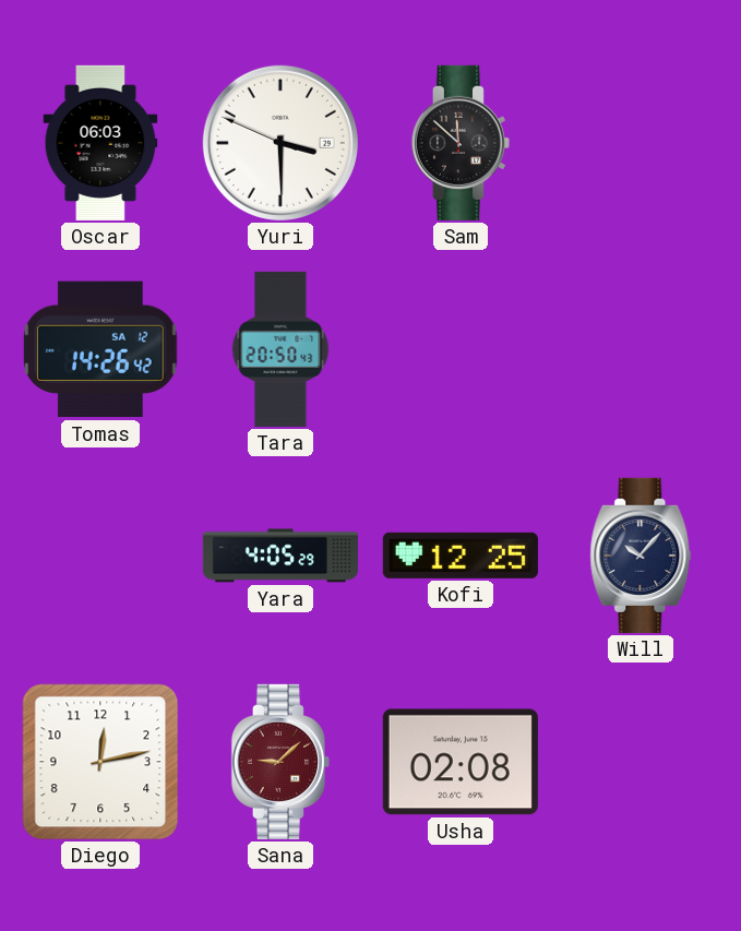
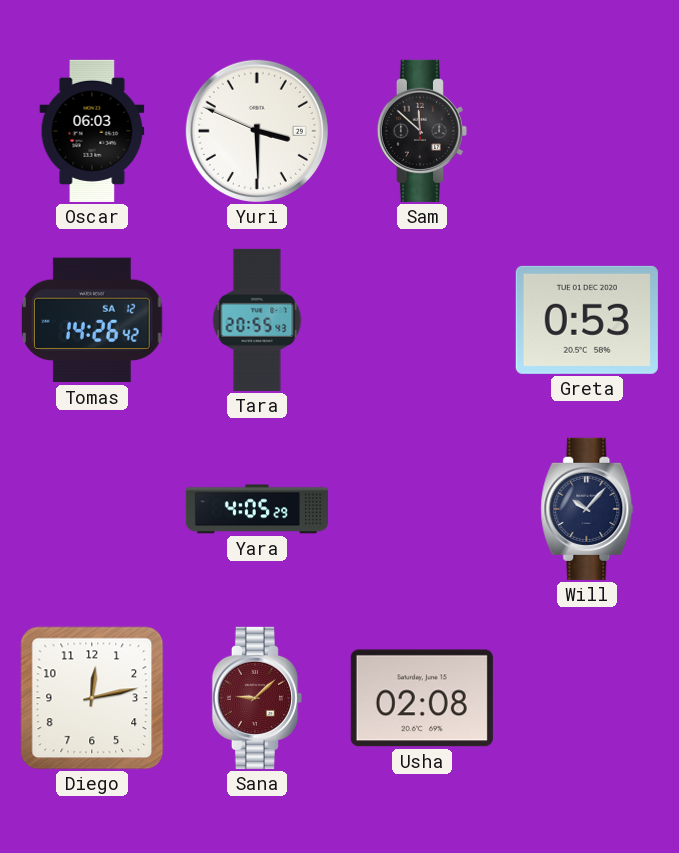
Tara: 20:50 -> 20:55
Greta: none -> 0:53
Kofi: 12:25 -> none
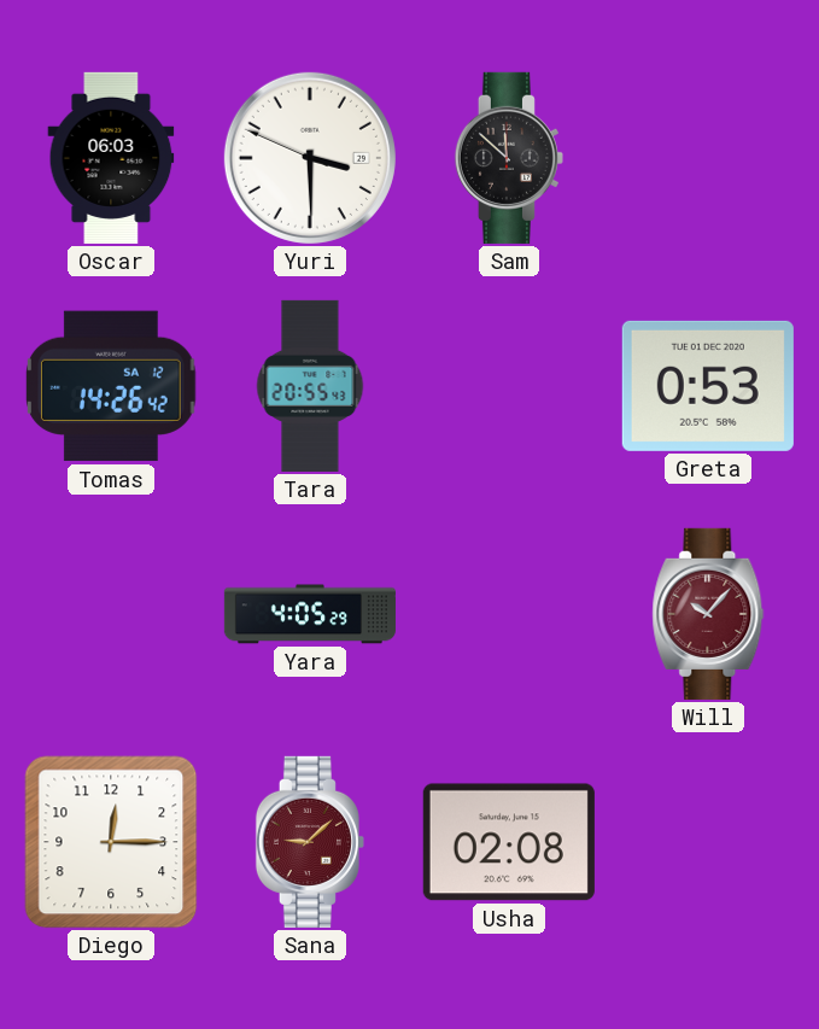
Will dial: navy -> burgundy
Diego: 12:13 -> 12:15
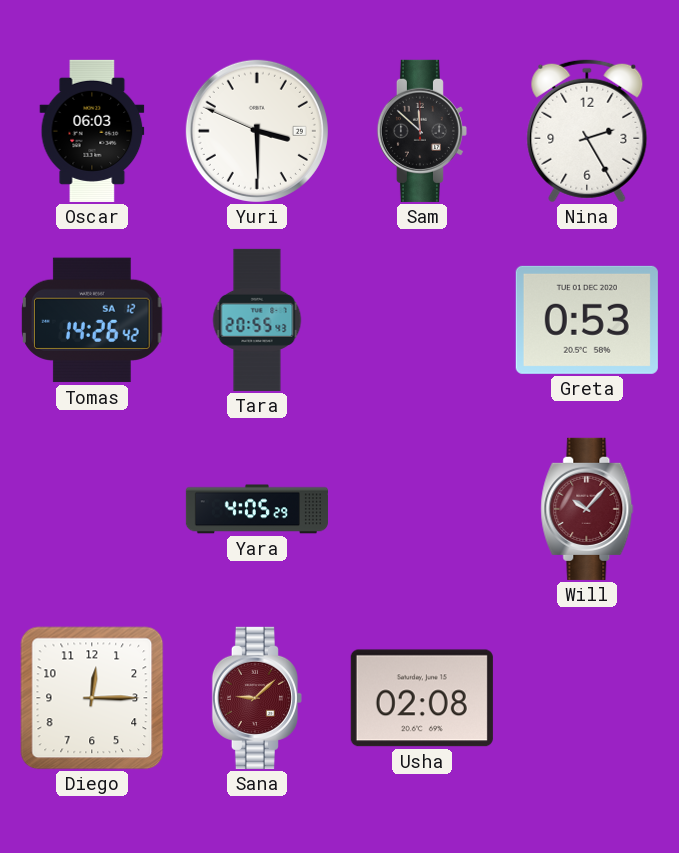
Nina: none -> 2:25
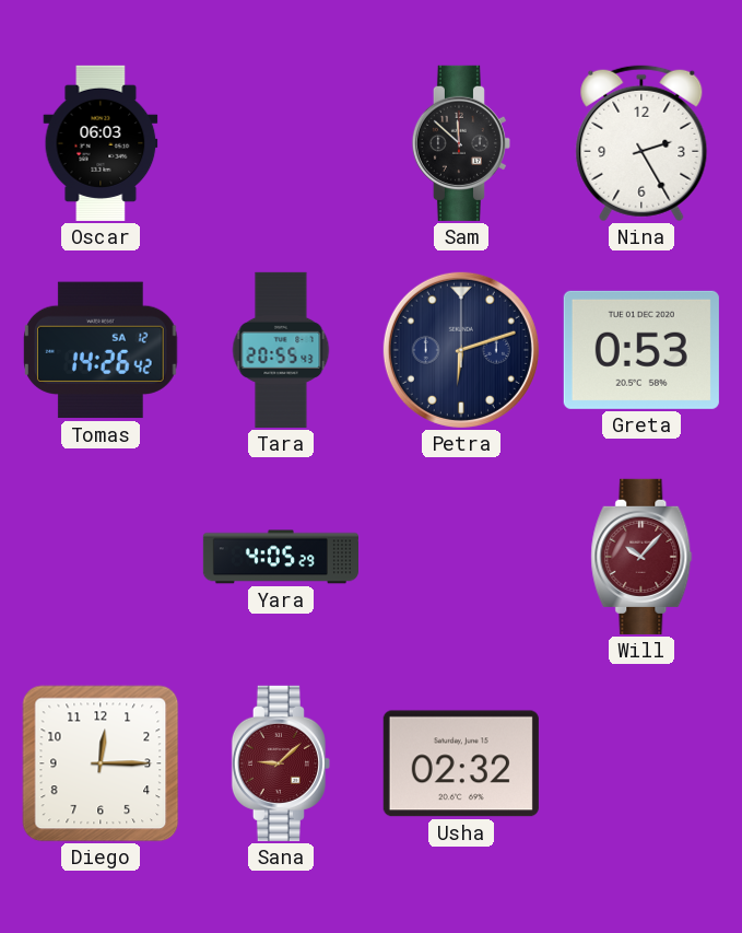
Yuri: 3:29 -> none
Petra: none -> 6:12
Usha: 02:08 -> 02:32
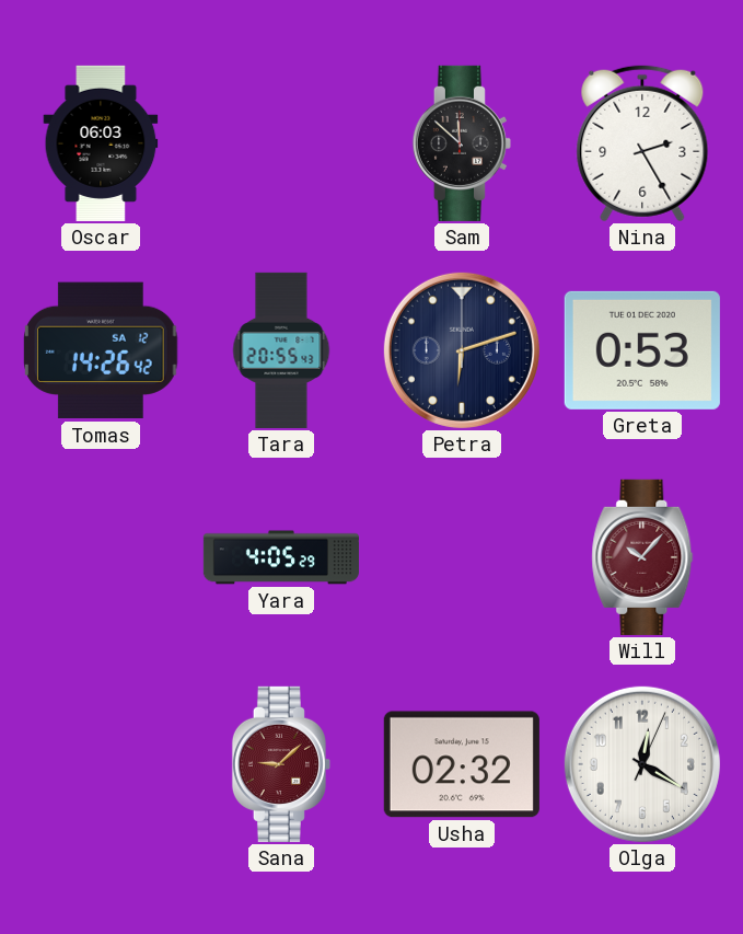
Diego: 12:15 -> none
Olga: none -> 12:20
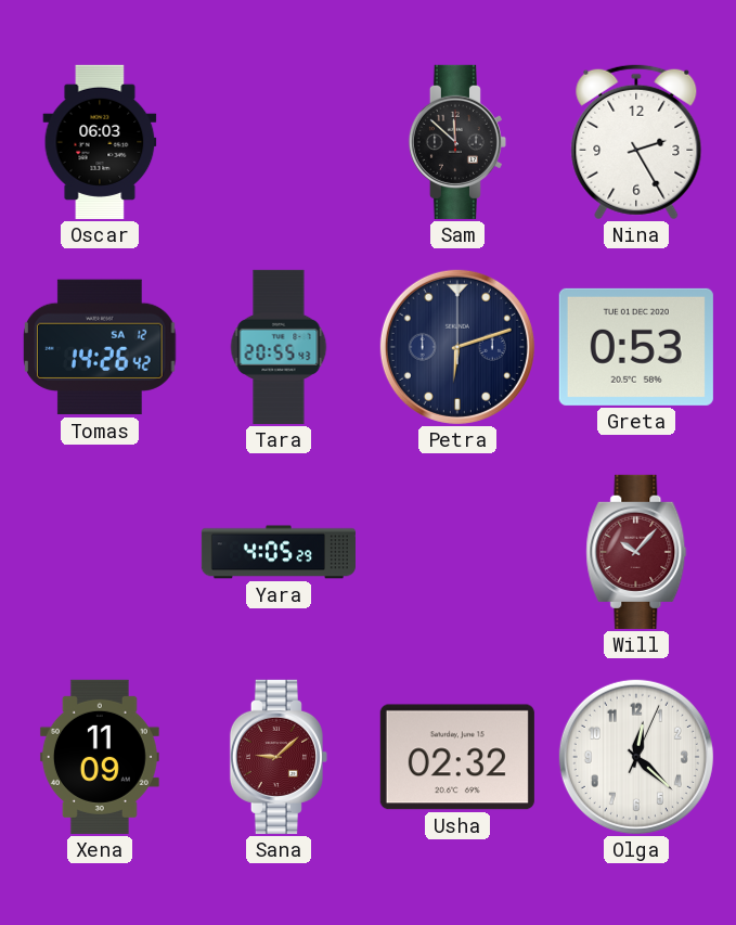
Xena: none -> 11:09
Olga: 12:20 -> 12:22
